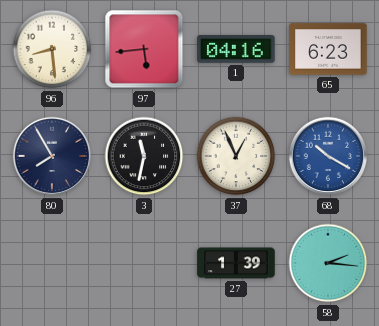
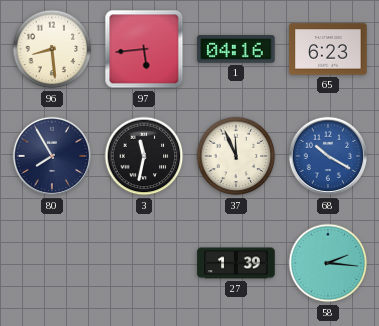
37: 12:56 -> 11:56
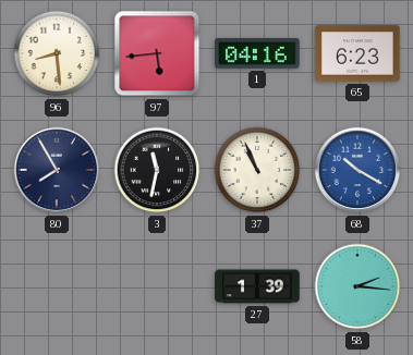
37: 11:56 -> 10:56
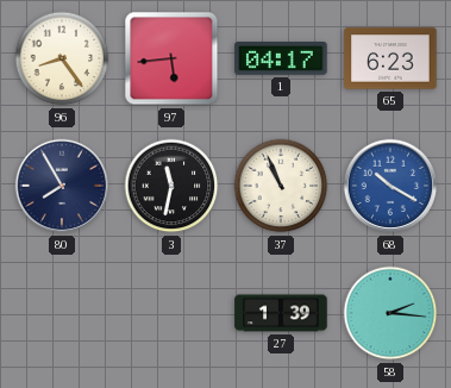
96: 8:29 -> 8:24
1: 04:16 -> 04:17
